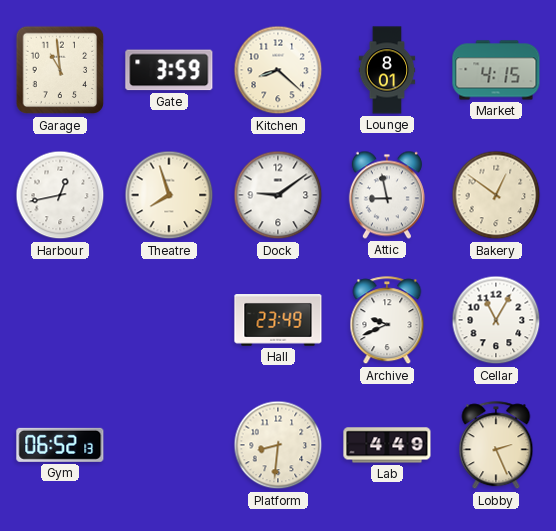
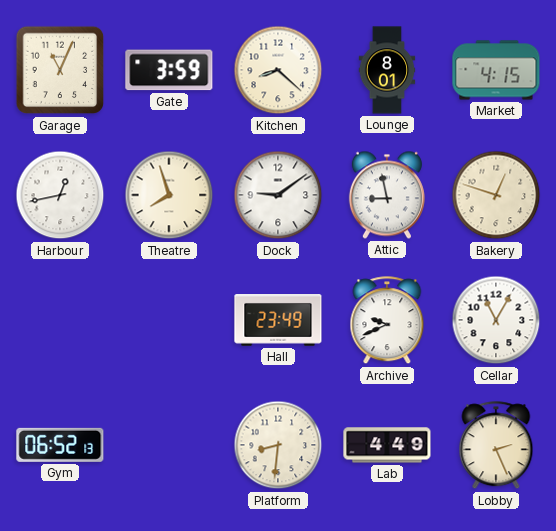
Garage: 10:59 -> 11:04
Bakery: 12:51 -> 12:48
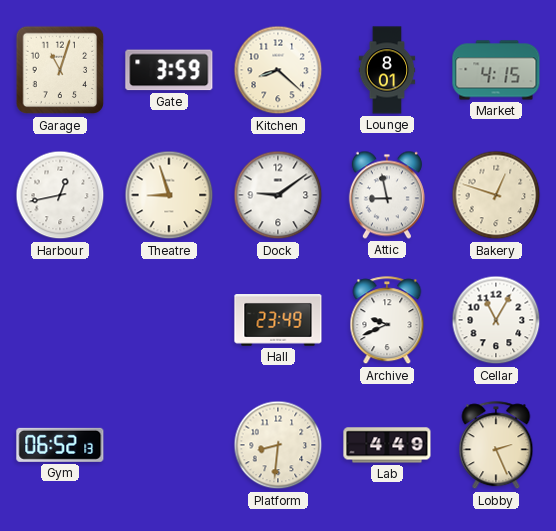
Garage: 11:04 -> 11:03
Theatre: 7:57 -> 8:57
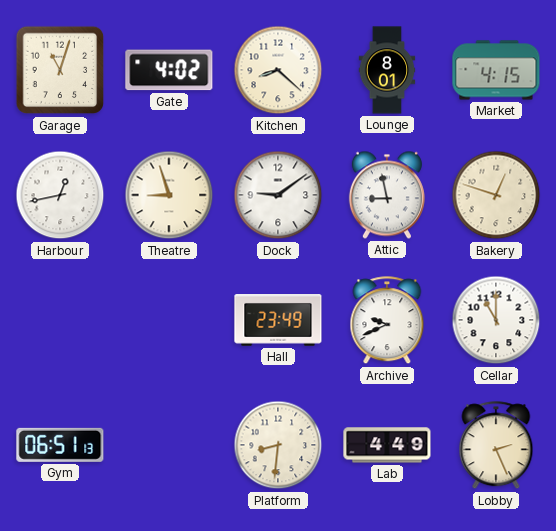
Gate: 3:59 -> 4:02
Cellar: 11:05 -> 11:00
Gym: 06:52 -> 06:51
